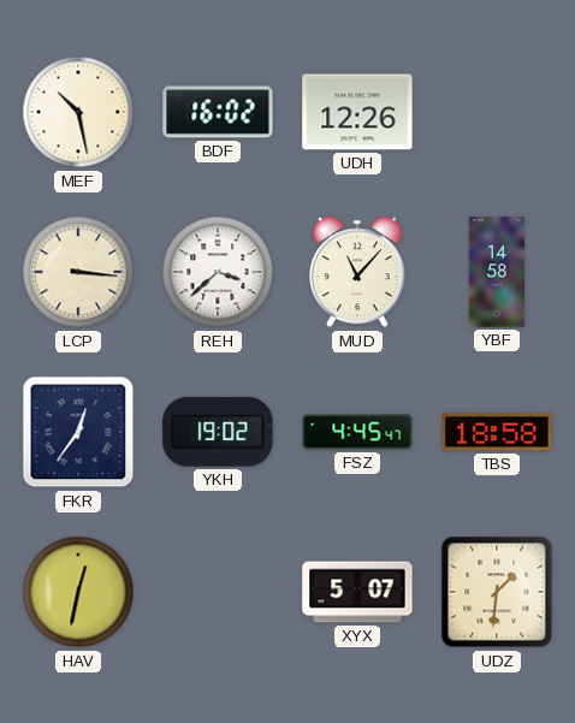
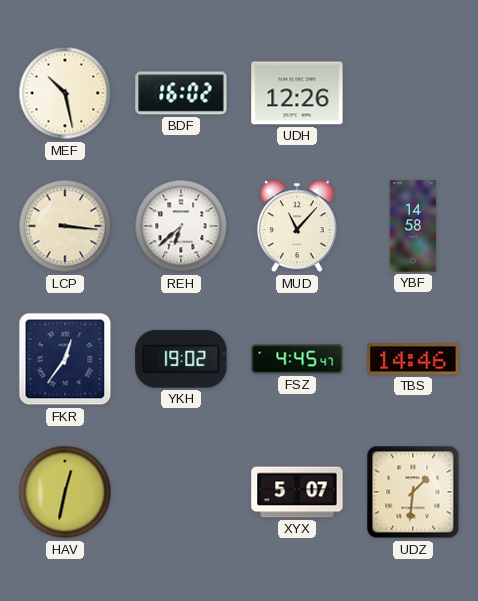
REH: 3:38 -> 6:38
TBS: 18:58 -> 14:46
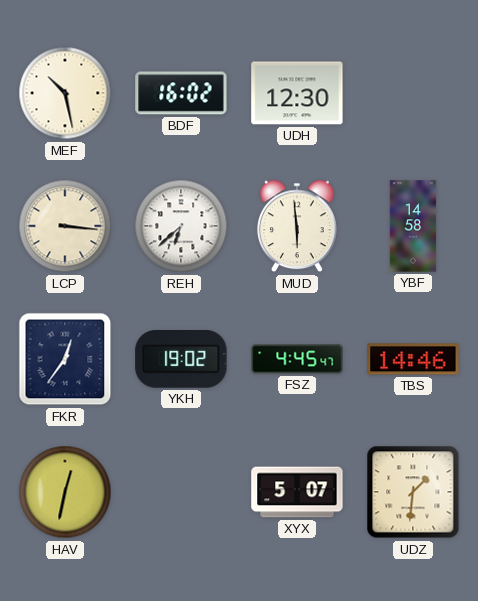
UDH: 12:26 -> 12:30
MUD: 11:07 -> 5:59
